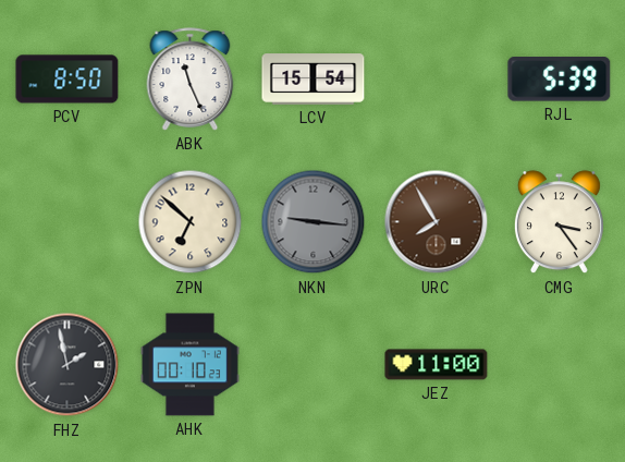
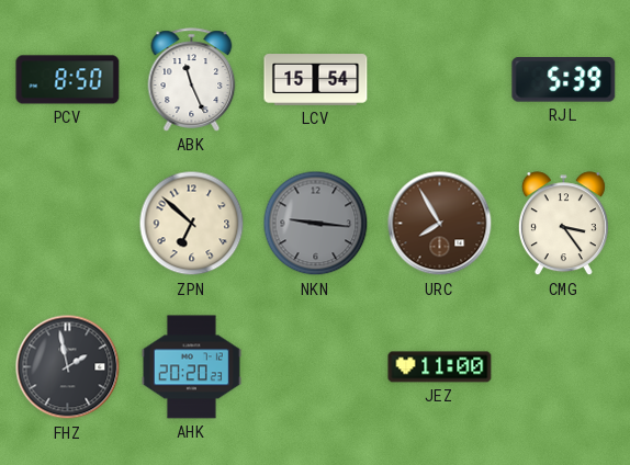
AHK: 00:10 -> 20:20
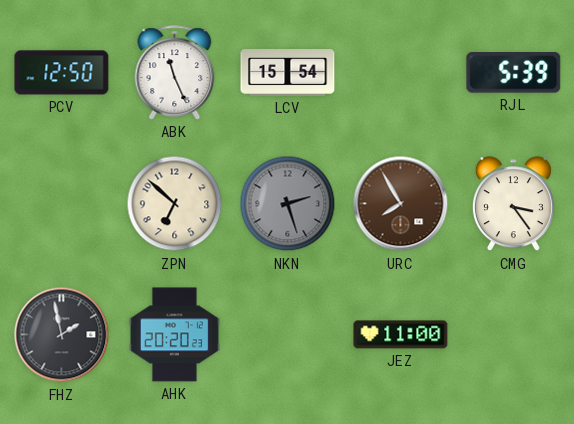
PCV: 8:50 -> 12:50
NKN: 9:16 -> 2:27
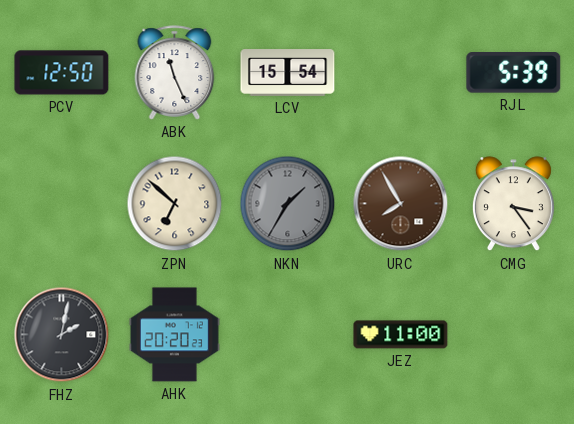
NKN: 2:27 -> 1:35
FHZ: 1:58 -> 2:02
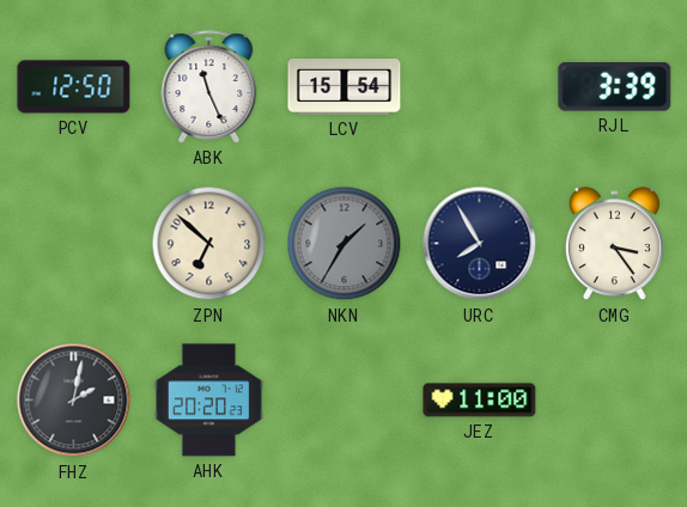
RJL: 5:39 -> 3:39
URC dial: brown -> navy
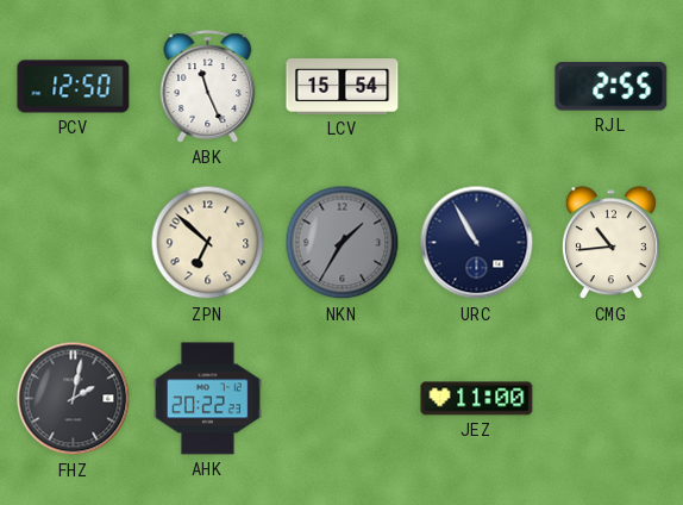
RJL: 3:39 -> 2:55
URC: 7:55 -> 10:55
CMG: 3:24 -> 10:44
AHK: 20:20 -> 20:22
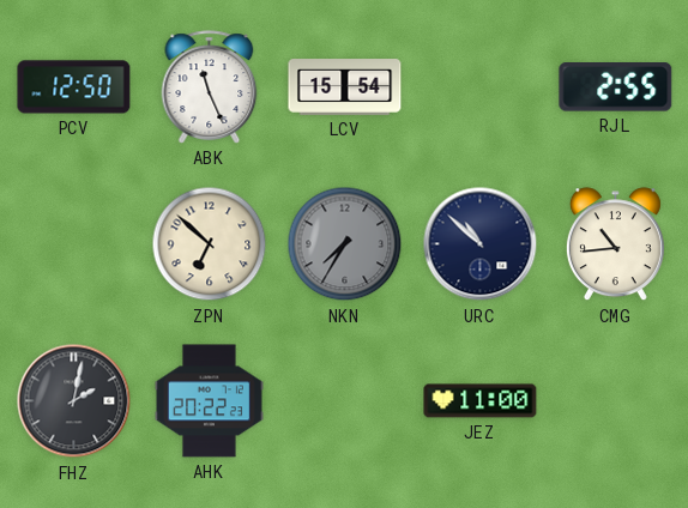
NKN: 1:35 -> 7:35
URC: 10:55 -> 10:52
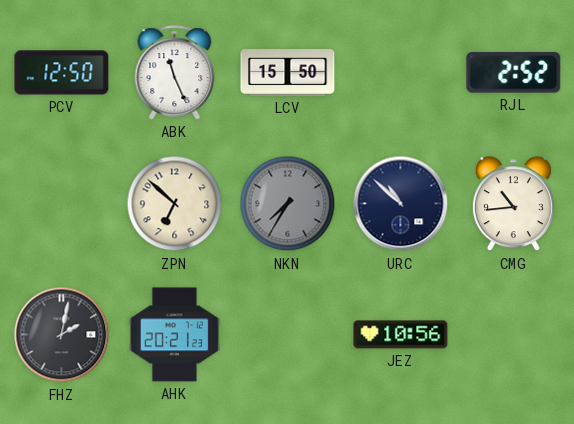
LCV: 15:54 -> 15:50
RJL: 2:55 -> 2:52
AHK: 20:22 -> 20:21
JEZ: 11:00 -> 10:56
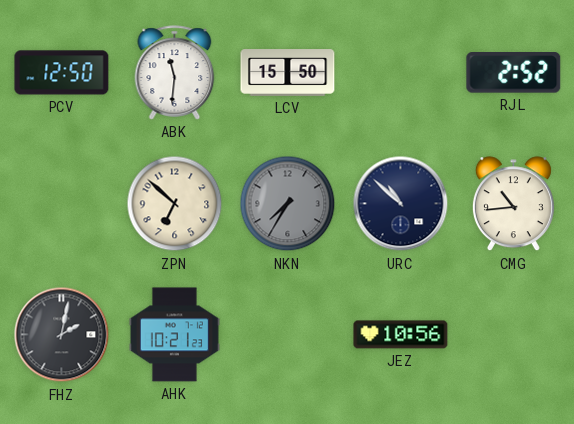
ABK: 11:26 -> 11:31
AHK: 20:21 -> 10:21
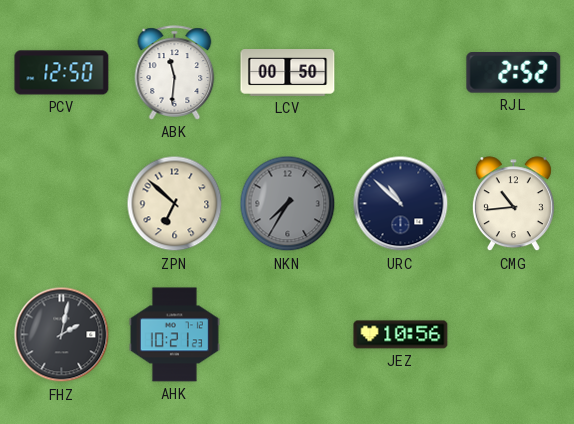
LCV: 15:50 -> 00:50
